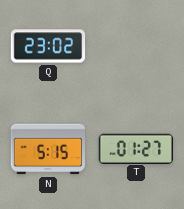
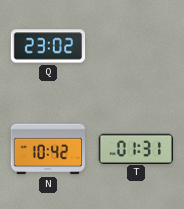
N: 5:15 -> 10:42
T: 01:27 -> 01:31
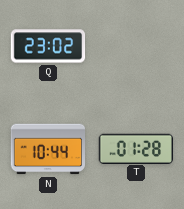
N: 10:42 -> 10:44
T: 01:31 -> 01:28
